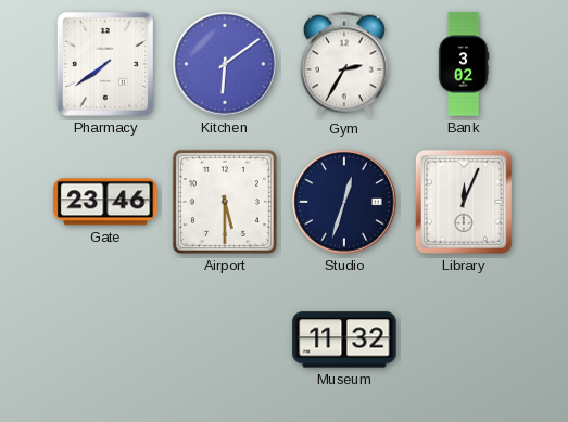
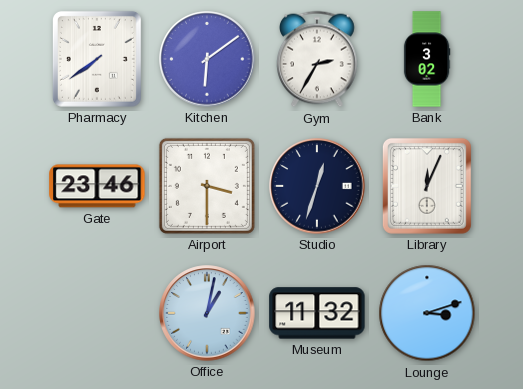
Airport: 5:30 -> 3:30
Office: none -> 1:02
Lounge: none -> 3:12
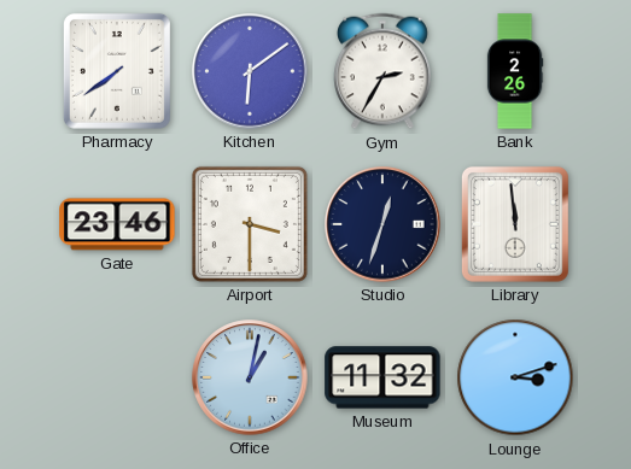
Bank: 3:02 -> 2:26
Library: 12:04 -> 11:59
